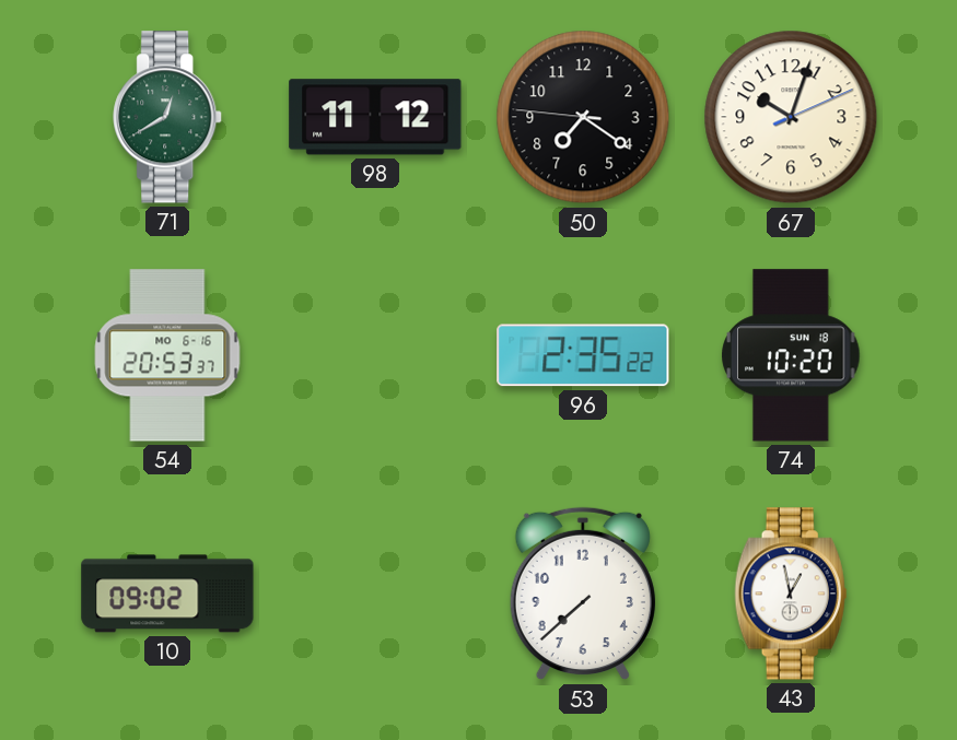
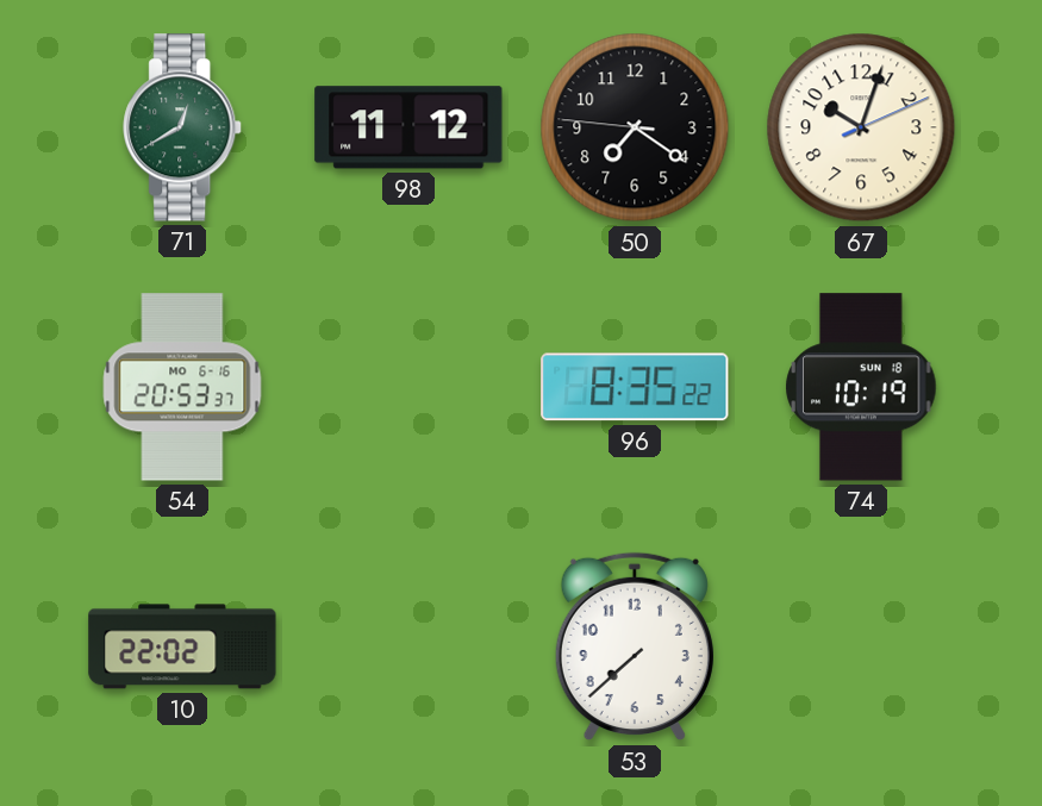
96: 2:35 -> 8:35
74: 10:20 -> 10:19
10: 09:02 -> 22:02
43: 12:58 -> none
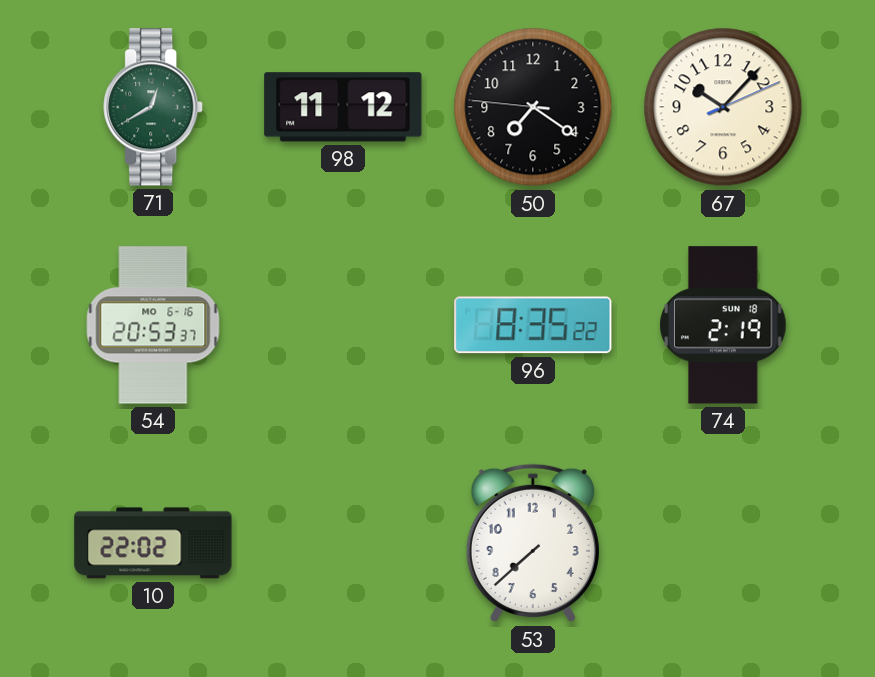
67: 10:03 -> 10:07
74: 10:19 -> 2:19
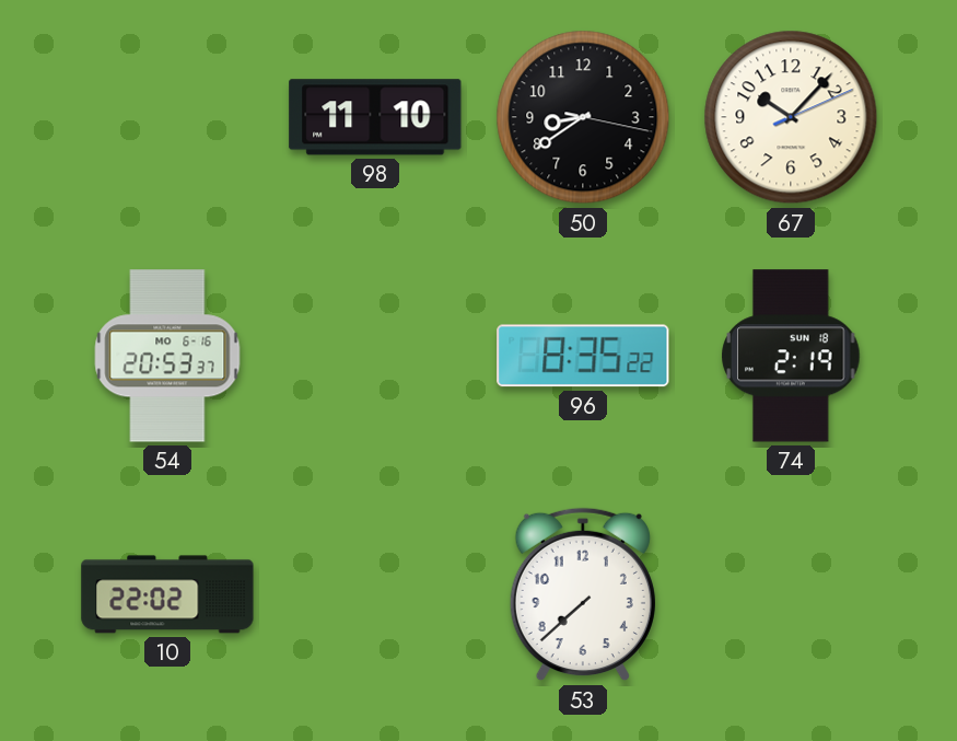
71: 12:40 -> none
98: 11:12 -> 11:10
50: 7:20 -> 8:39
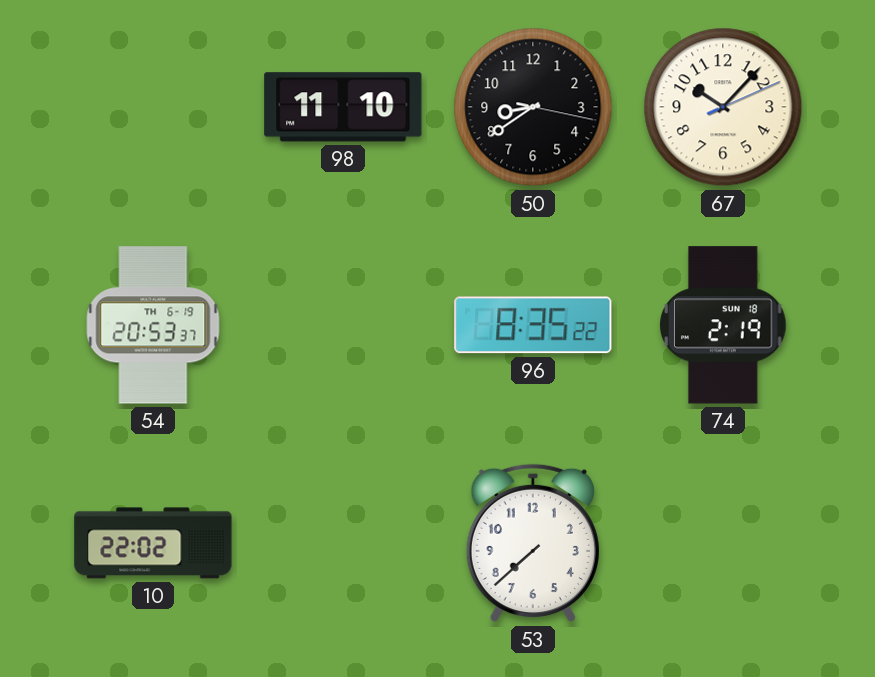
54 date: MO 6-16 -> TH 6-19
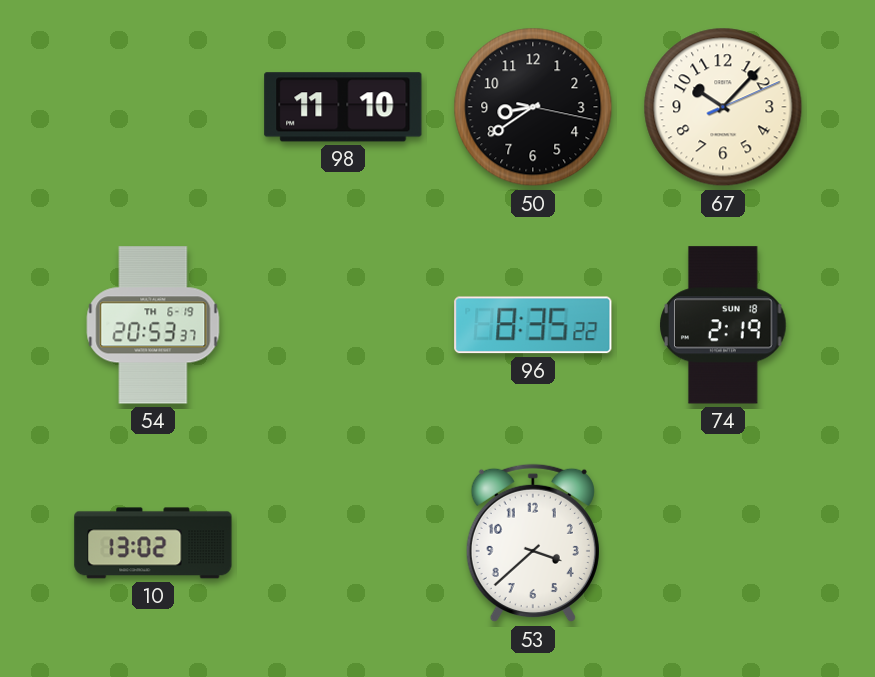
10: 22:02 -> 13:02
53: 7:38 -> 3:38
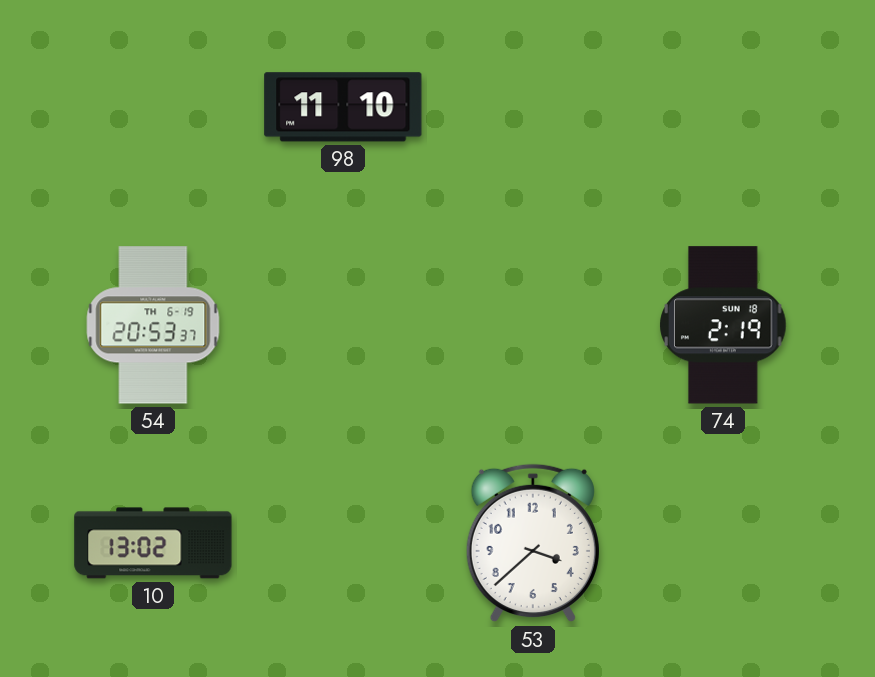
50: 8:39 -> none
67: 10:07 -> none
96: 8:35 -> none
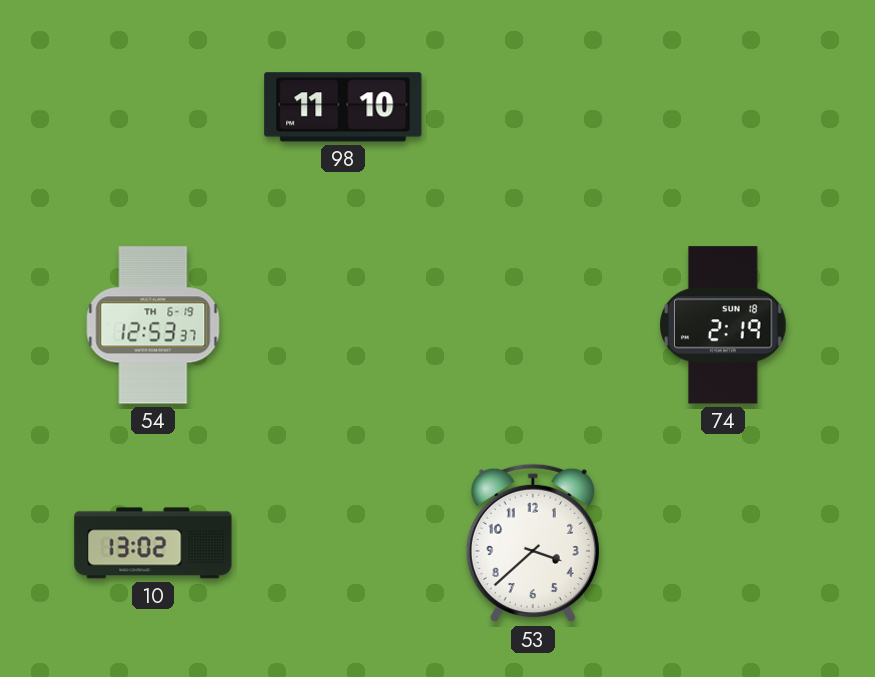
54: 20:53 -> 12:53
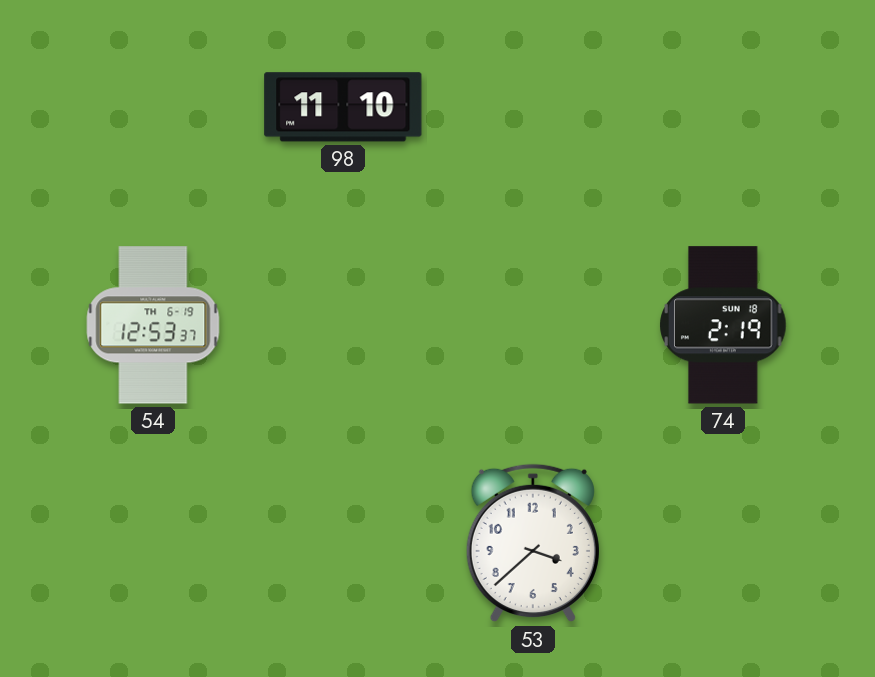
10: 13:02 -> none
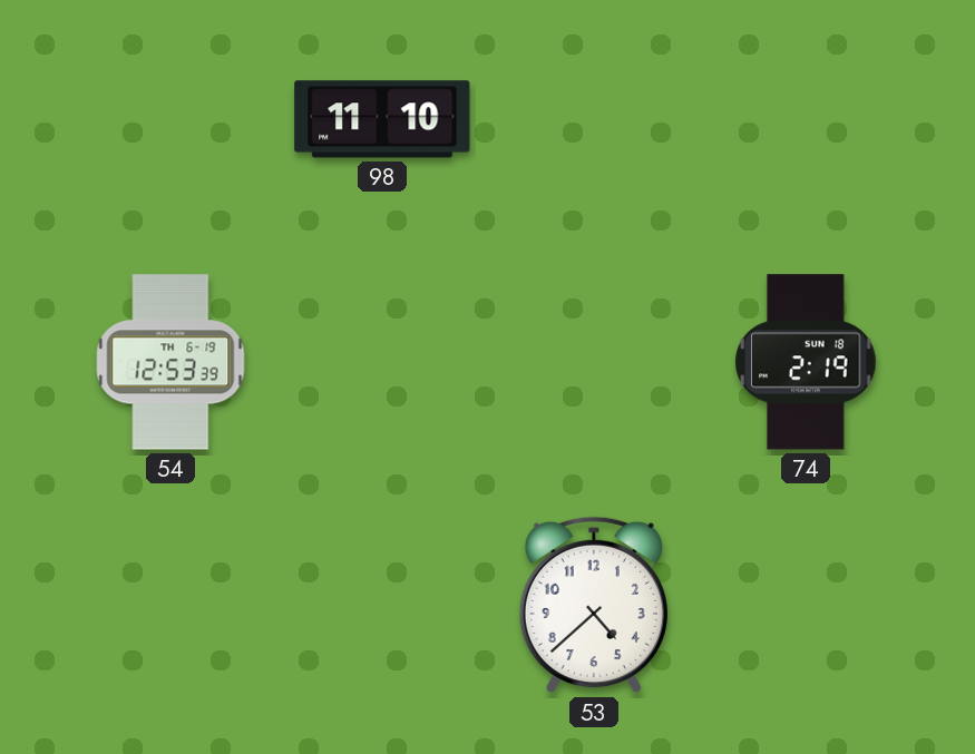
54: 12:53:37 -> 12:53:39
53: 3:38 -> 4:38
